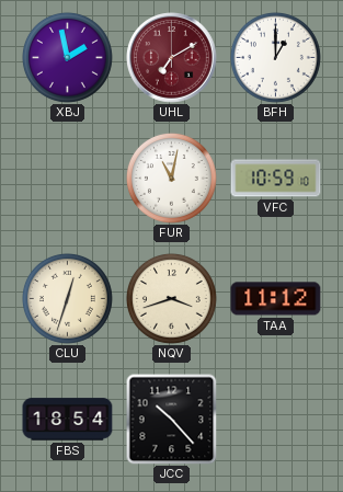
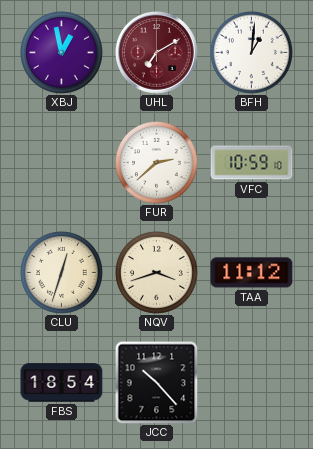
XBJ: 1:58 -> 12:58
BFH: 1:00 -> 1:01
FUR: 11:02 -> 2:38
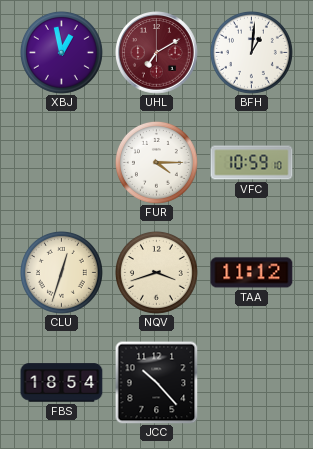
FUR: 2:38 -> 4:15
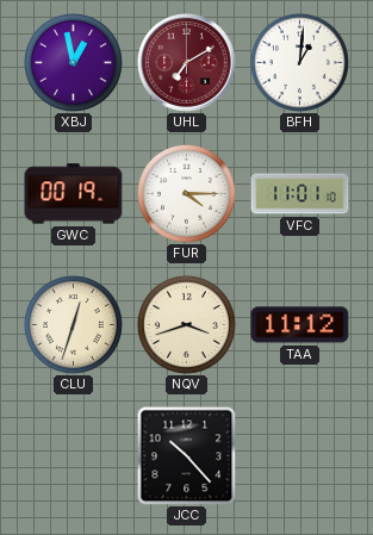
GWC: none -> 00:19
VFC: 10:59 -> 11:01
FBS: 18:54 -> none
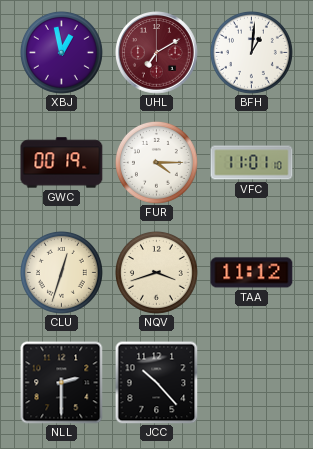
NLL: none -> 2:30
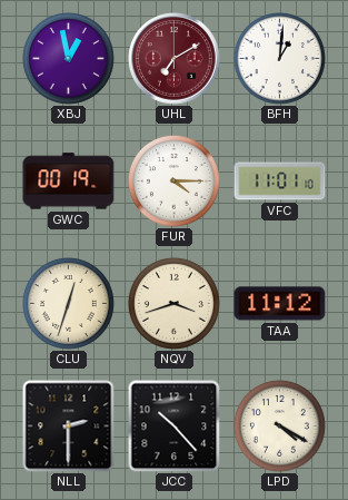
LPD: none -> 4:20
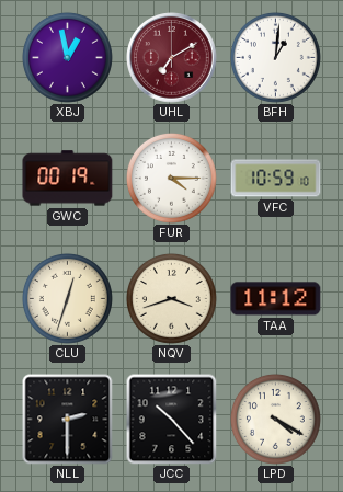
VFC: 11:01 -> 10:59
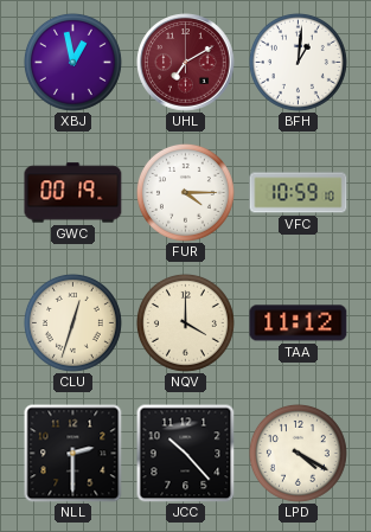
NQV: 3:42 -> 4:00
